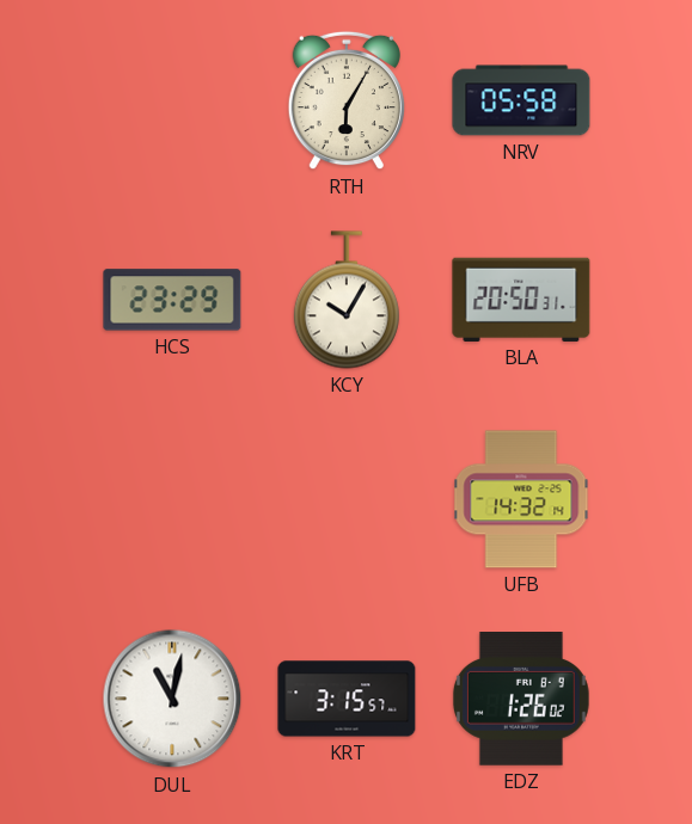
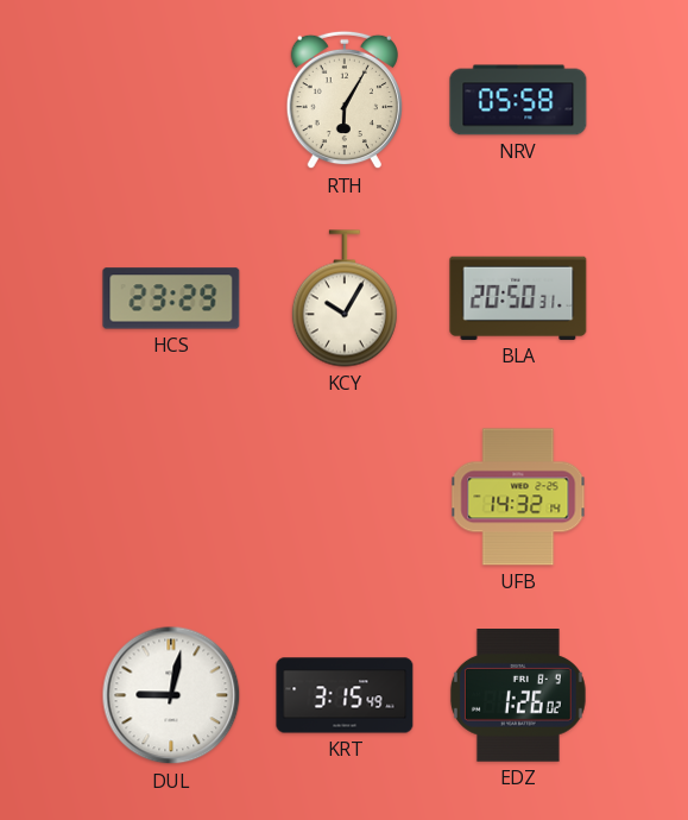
DUL: 11:02 -> 9:02
KRT: 3:15:57 -> 3:15:49
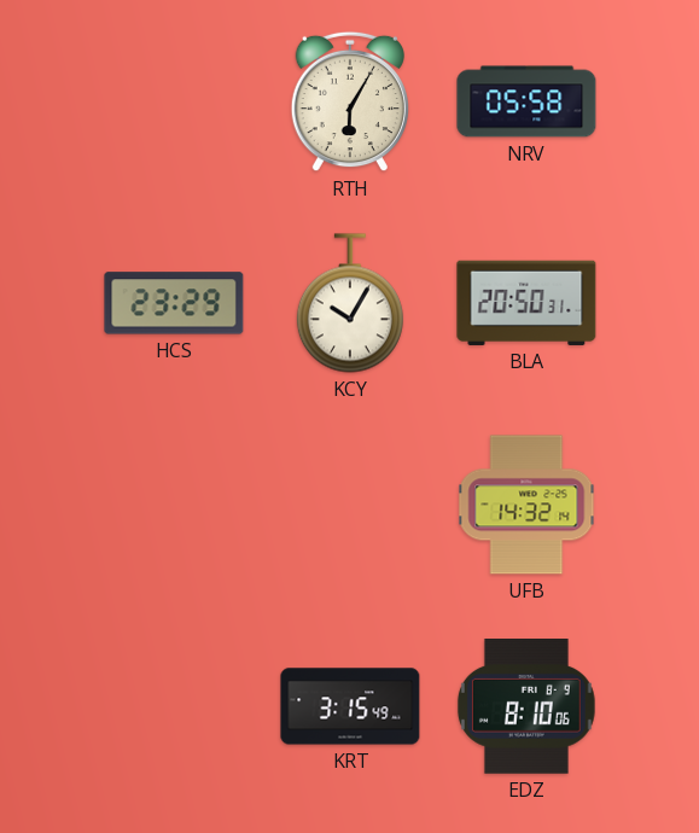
DUL: 9:02 -> none
EDZ: 1:26 -> 8:10
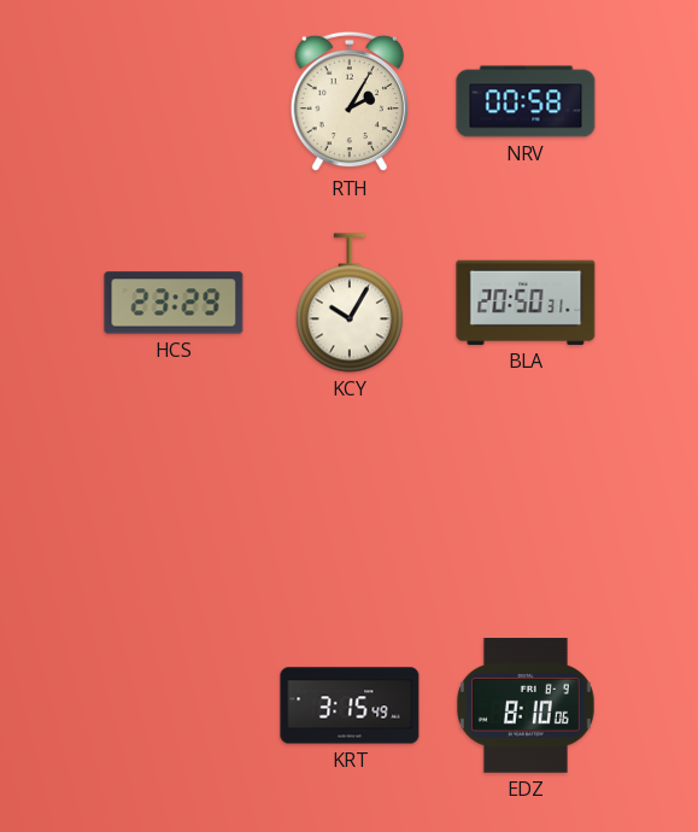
RTH: 6:05 -> 2:05
NRV: 05:58 -> 00:58
UFB: 14:32 -> none
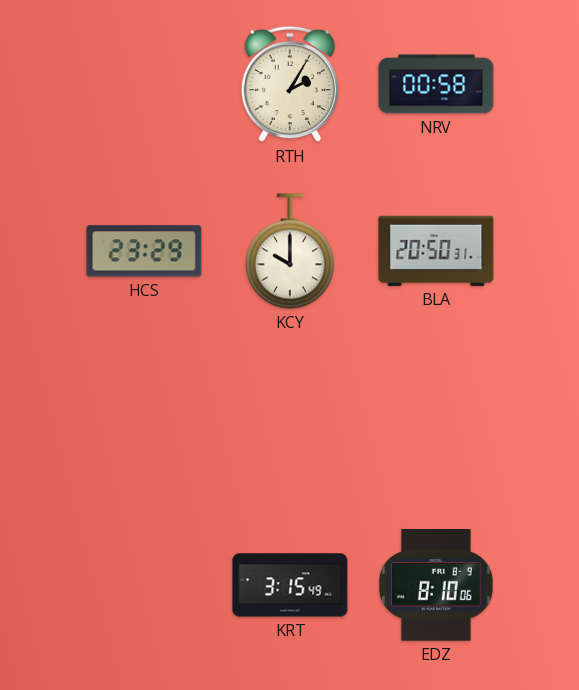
KCY: 10:05 -> 10:00
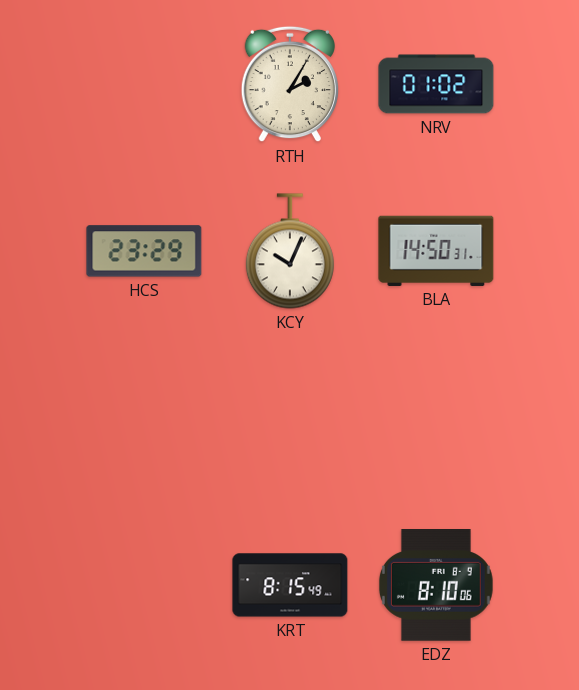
NRV: 00:58 -> 01:02
KCY: 10:00 -> 10:04
BLA: 20:50 -> 14:50
KRT: 3:15 -> 8:15
